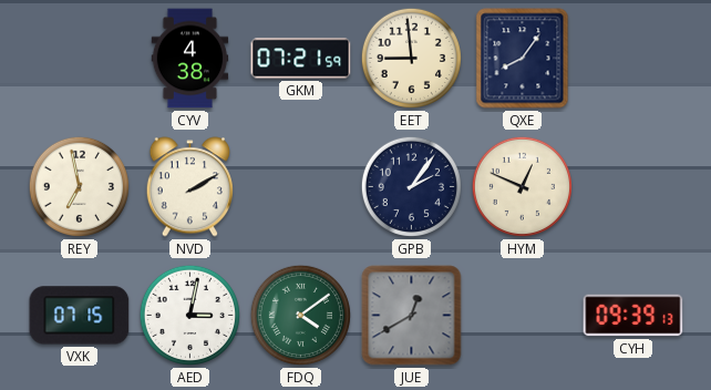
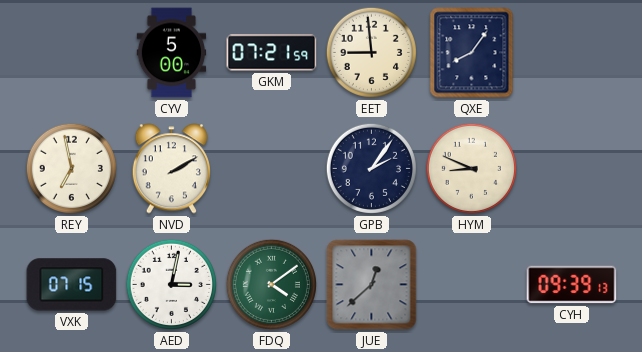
CYV: 4:38 -> 5:00
HYM: 12:49 -> 8:49
JUE: 12:40 -> 12:38
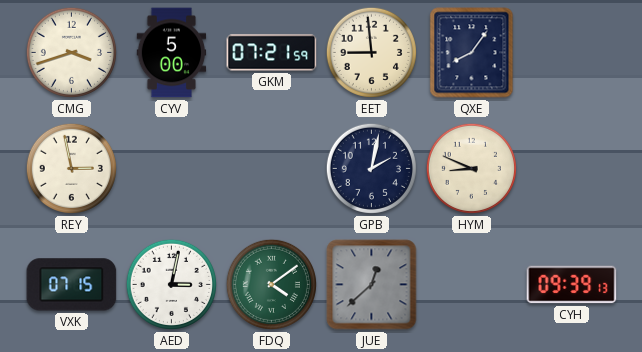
CMG: none -> 3:42
REY: 6:58 -> 2:58
NVD: 2:10 -> none
GPB: 2:06 -> 2:02
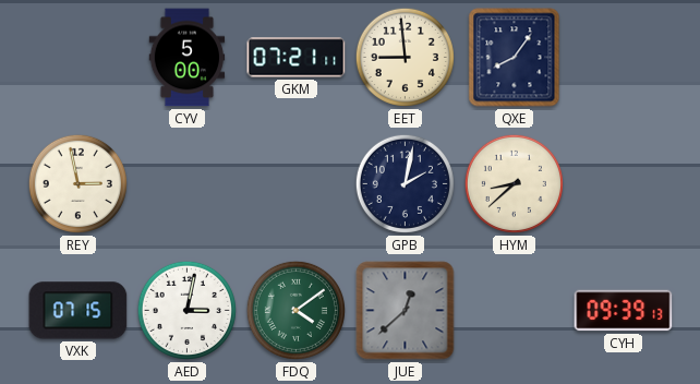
CMG: 3:42 -> none
GKM: 07:21:59 -> 07:21:11
HYM: 8:49 -> 8:38
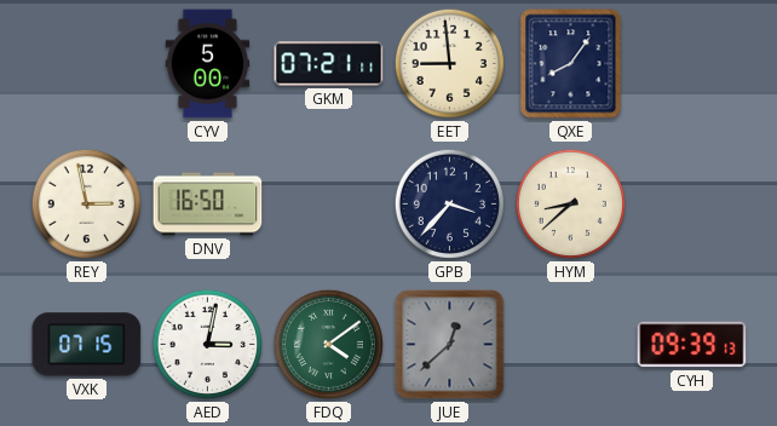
DNV: none -> 16:50
GPB: 2:02 -> 3:37
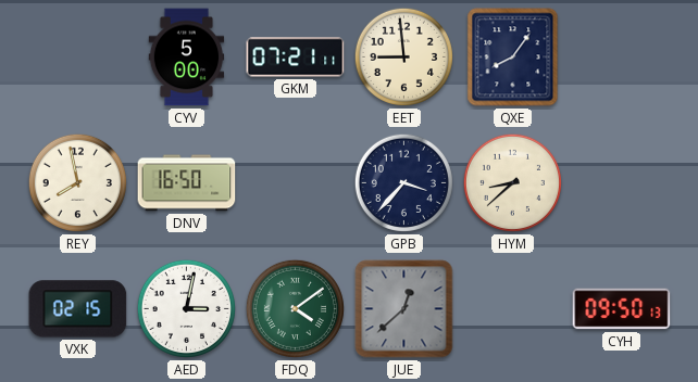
REY: 2:58 -> 7:58
VXK: 07:15 -> 02:15
CYH: 09:39 -> 09:50
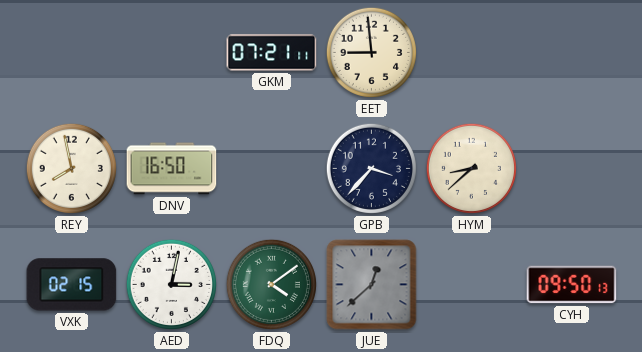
CYV: 5:00 -> none
QXE: 8:06 -> none
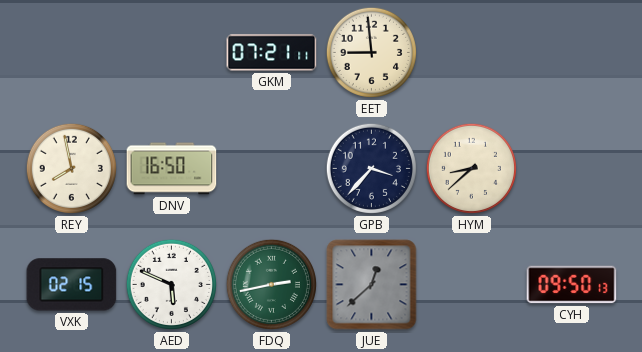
AED: 3:02 -> 5:49
FDQ: 4:09 -> 2:43
